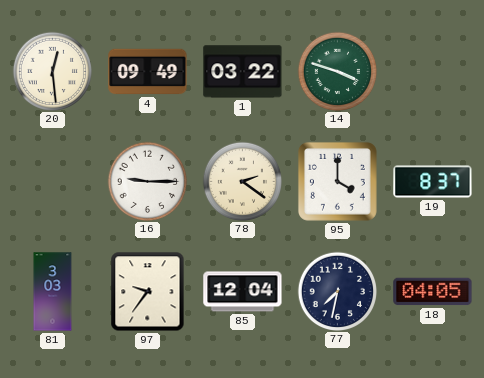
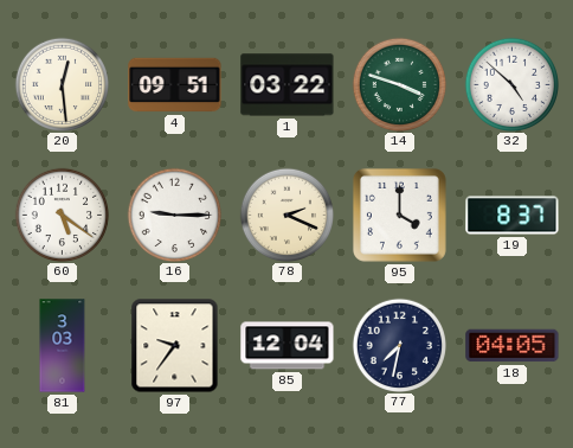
4: 09:49 -> 09:51
32: none -> 4:52
60: none -> 5:21
78: 2:21 -> 2:19
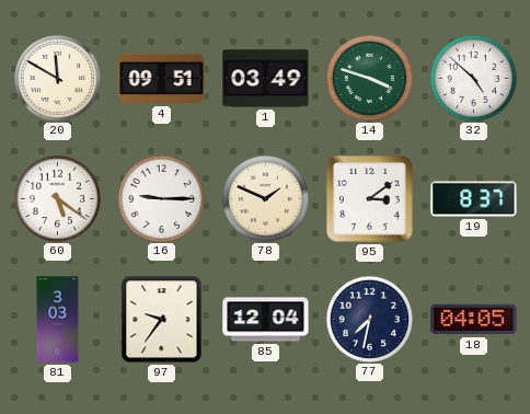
20: 12:29 -> 11:50
1: 03:22 -> 03:49
78: 2:19 -> 1:49
95: 4:00 -> 3:09
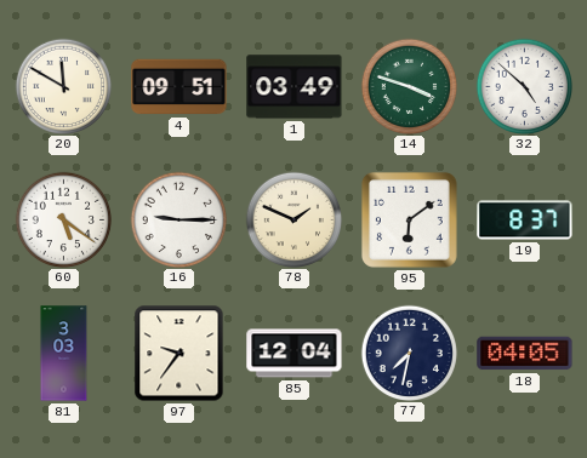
95: 3:09 -> 6:09
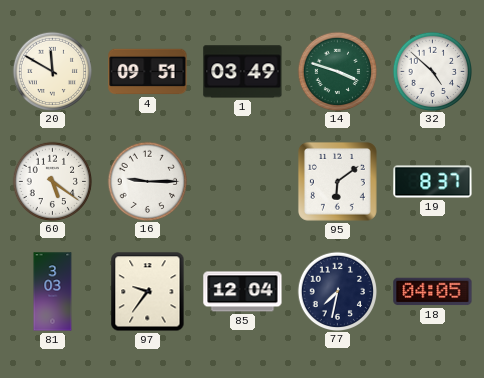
78: 1:49 -> none
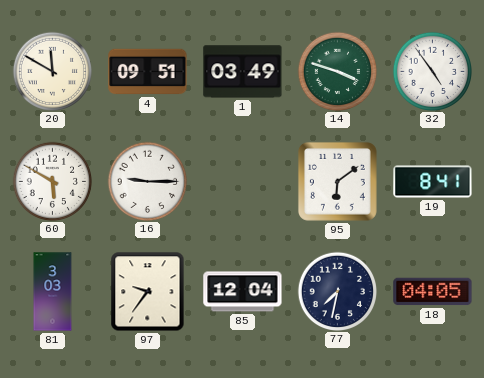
32: 4:52 -> 4:54
60: 5:21 -> 5:50
19: 8:37 -> 8:41
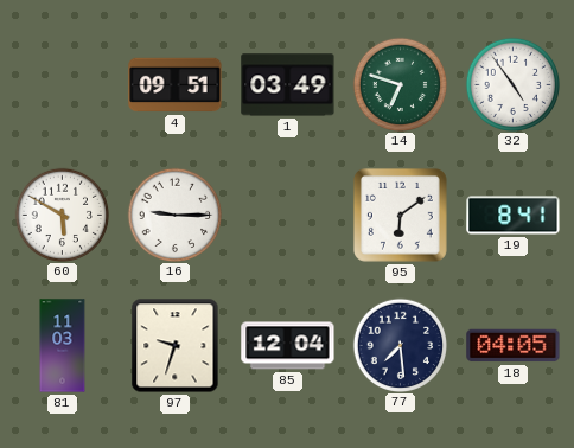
20: 11:50 -> none
14: 3:48 -> 6:48
81: 3:03 -> 11:03
97: 9:36 -> 9:33
77: 7:32 -> 7:29
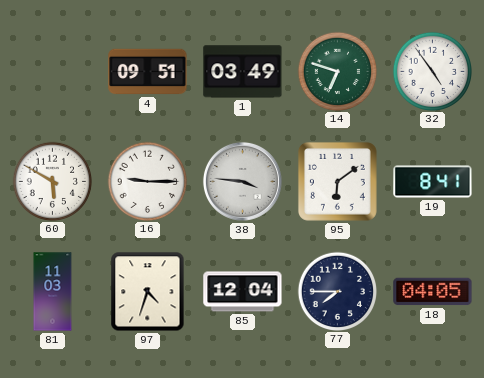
38: none -> 3:46
97: 9:33 -> 4:33
77: 7:29 -> 7:45
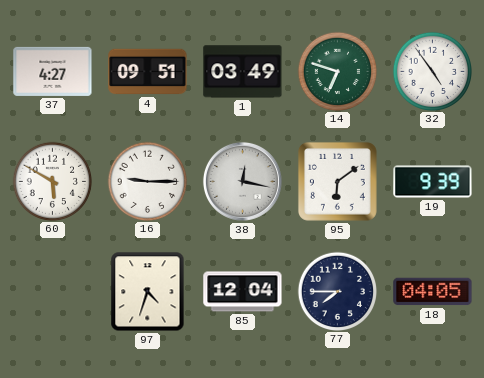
37: none -> 4:27
38: 3:46 -> 12:17
19: 8:41 -> 9:39
81: 11:03 -> none
